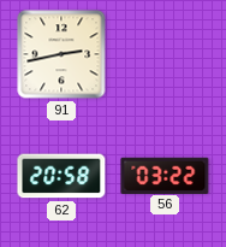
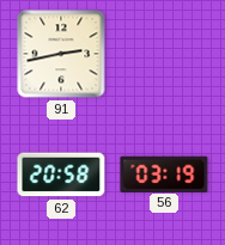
56: 03:22 -> 03:19
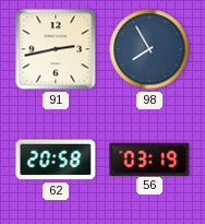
98: none -> 7:55
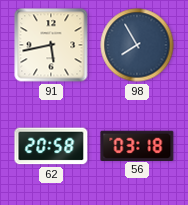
91: 2:43 -> 5:43
56: 03:19 -> 03:18
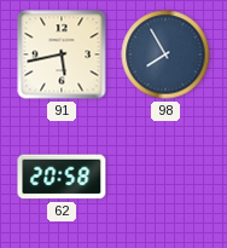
56: 03:18 -> none
